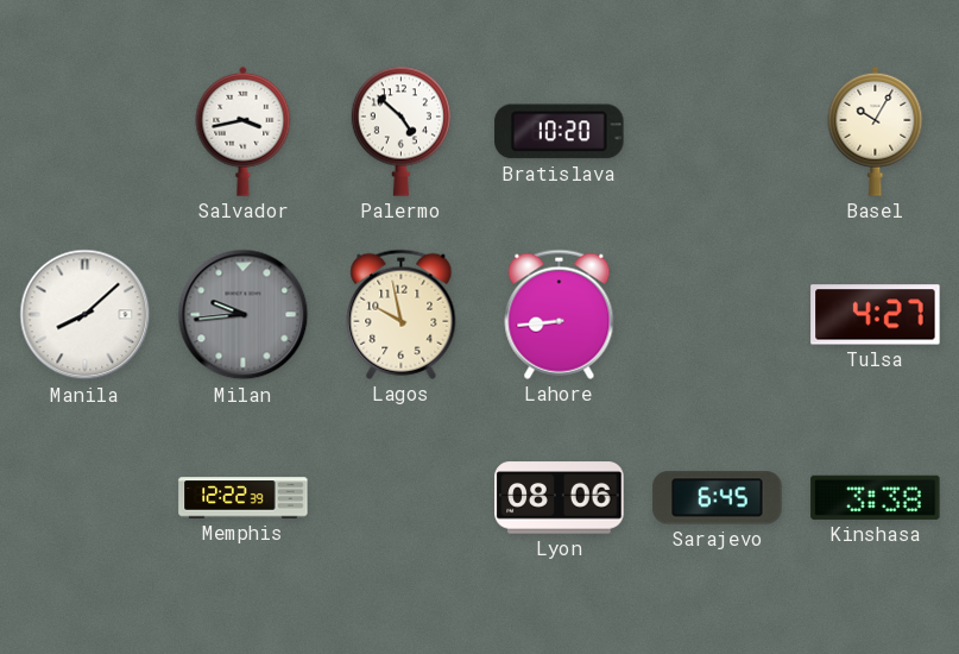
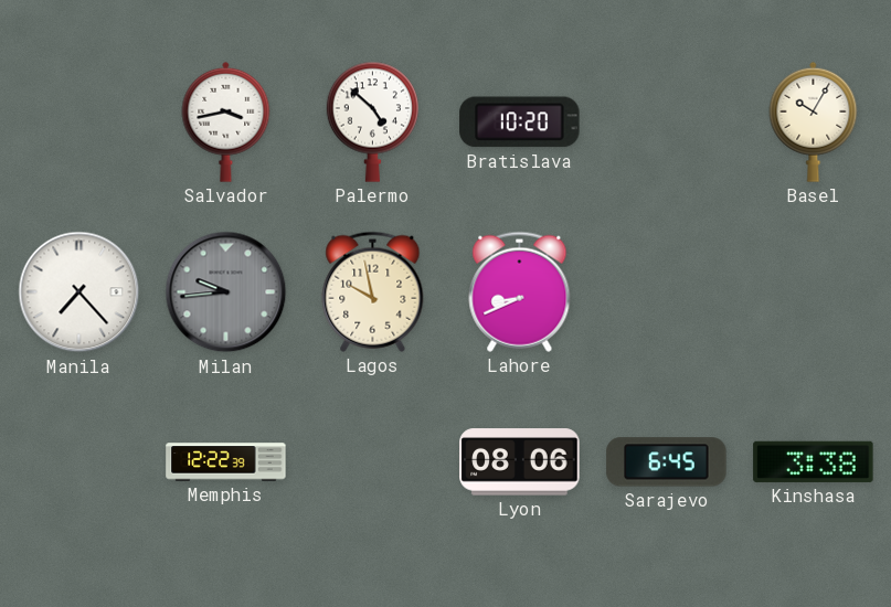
Manila: 8:08 -> 7:23
Lahore: 8:44 -> 8:41
Tulsa: 4:27 -> none
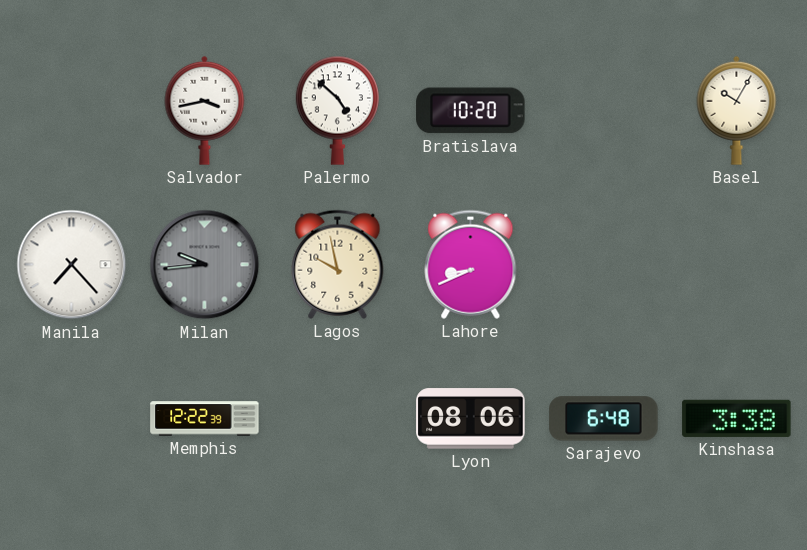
Sarajevo: 6:45 -> 6:48
